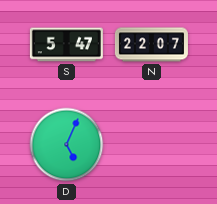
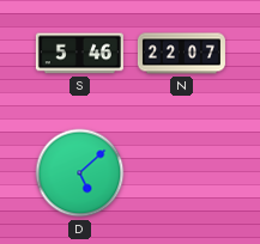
S: 5:47 -> 5:46
D: 5:04 -> 5:08
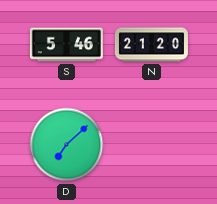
N: 22:07 -> 21:20
D: 5:08 -> 7:08
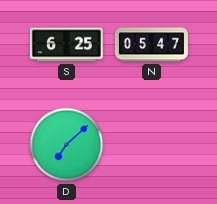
S: 5:46 -> 6:25
N: 21:20 -> 05:47
